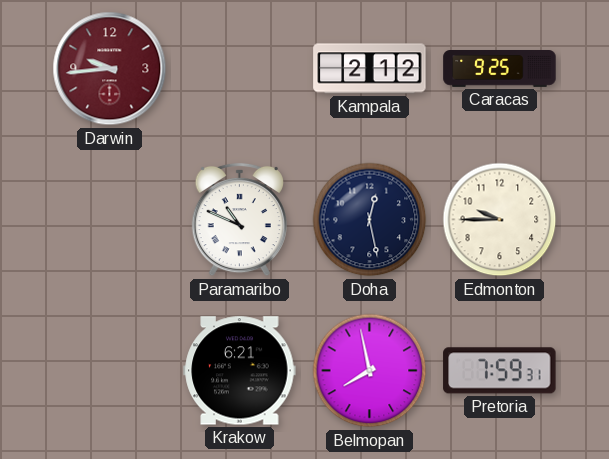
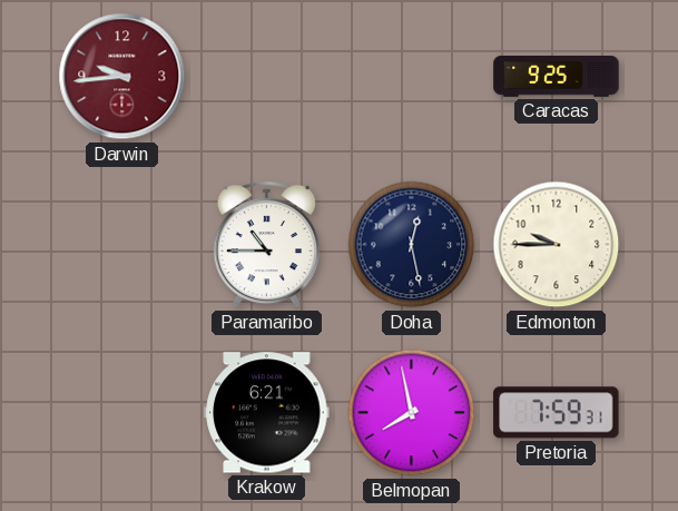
Kampala: 2:12 -> none
Paramaribo: 10:49 -> 10:45
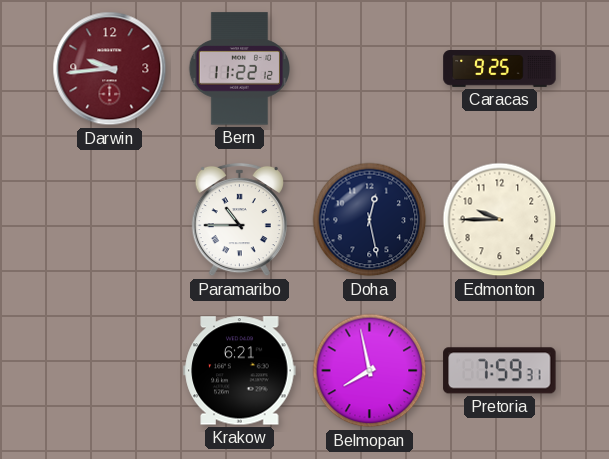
Bern: none -> 11:22
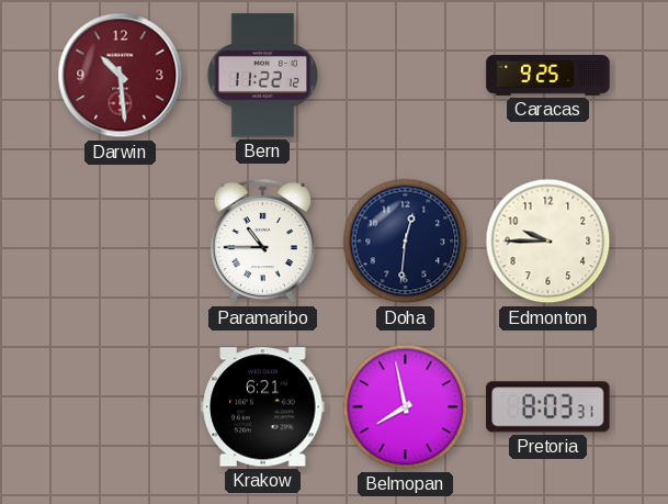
Darwin: 9:44 -> 10:29
Doha: 12:28 -> 12:31
Pretoria: 7:59 -> 8:03
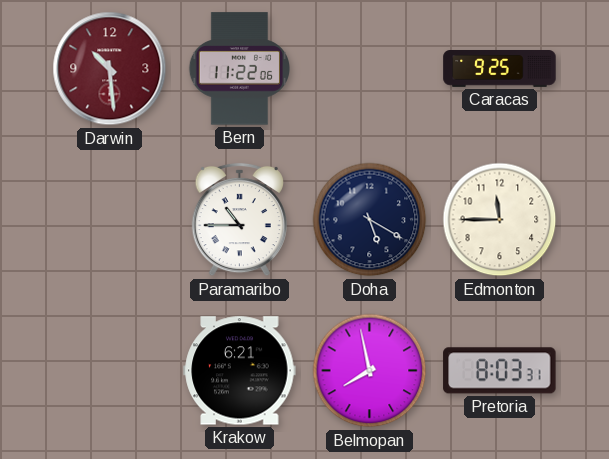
Bern: 11:22:12 -> 11:22:06
Doha: 12:31 -> 5:20
Edmonton: 9:45 -> 11:45
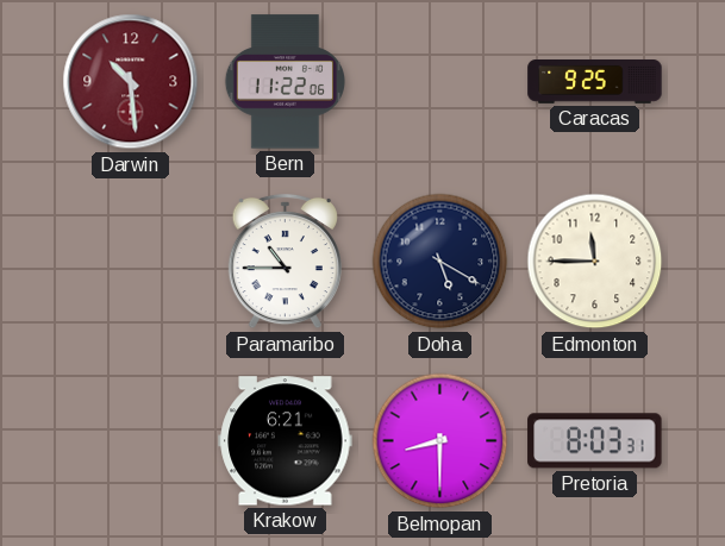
Belmopan: 7:58 -> 8:30
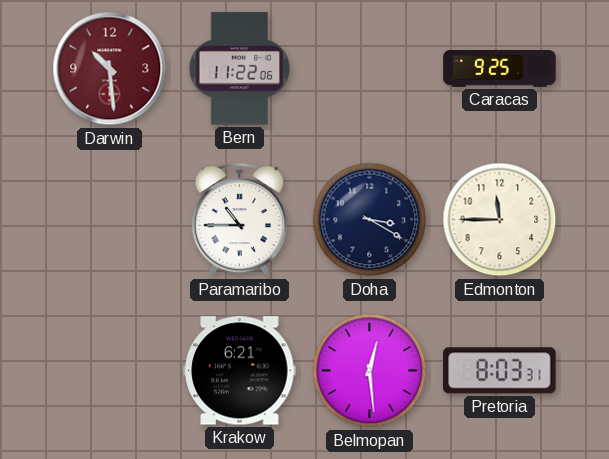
Doha: 5:20 -> 3:20
Belmopan: 8:30 -> 12:29
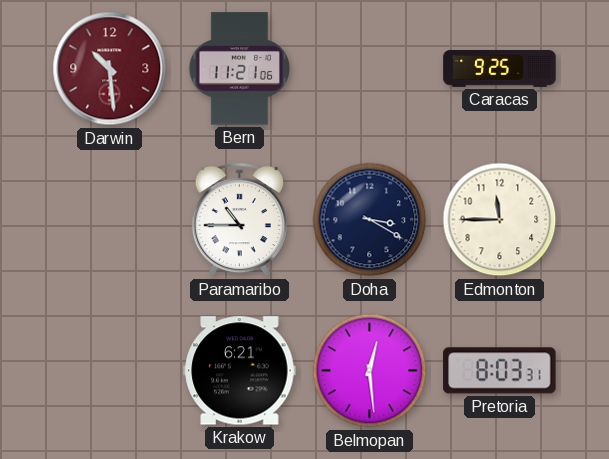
Bern: 11:22 -> 11:21
